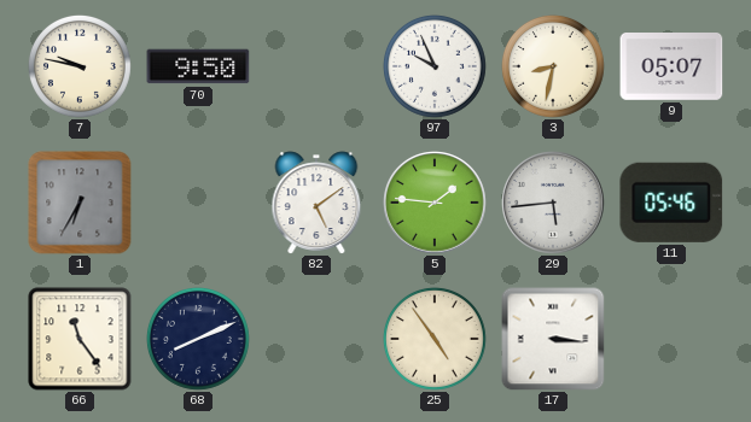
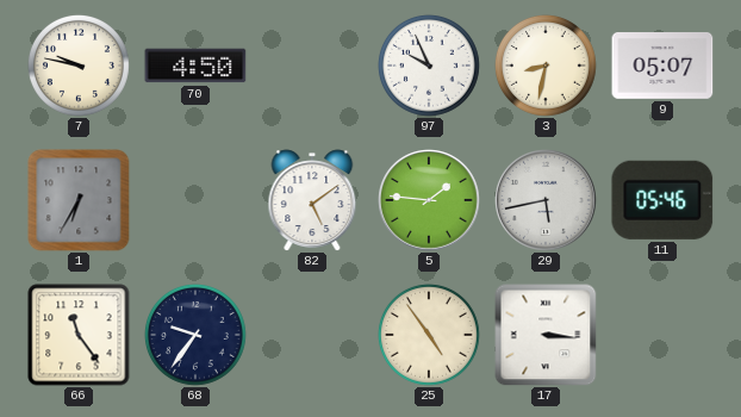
70: 9:50 -> 4:50
29: 5:44 -> 5:43
68: 8:11 -> 9:36
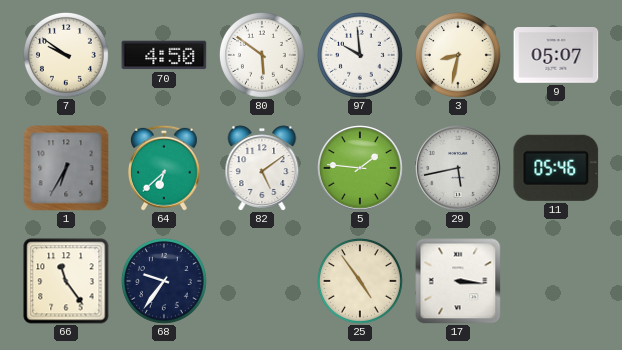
7: 9:47 -> 9:51
80: none -> 5:51
97: 9:56 -> 9:59
64: none -> 6:38
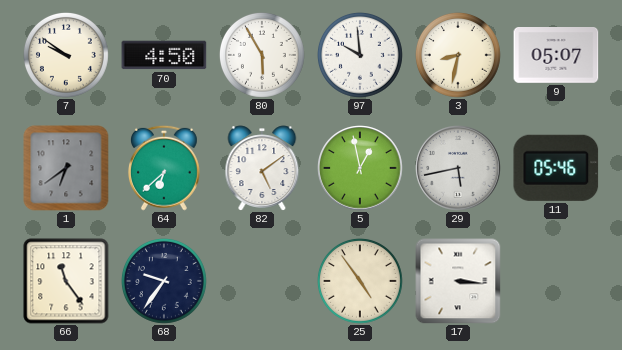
80: 5:51 -> 5:55
1: 6:35 -> 6:39
5: 1:46 -> 12:58
